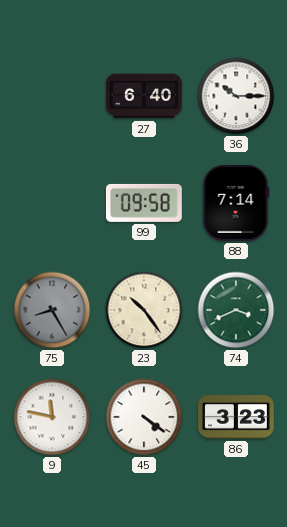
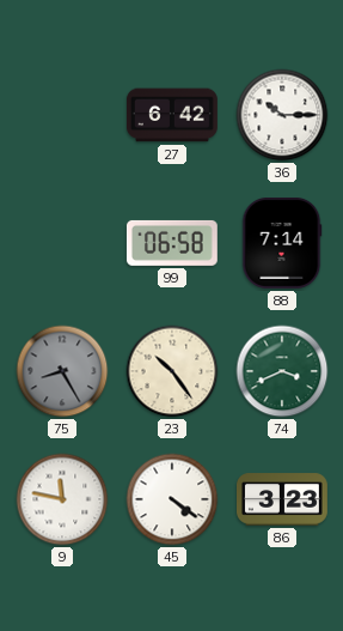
27: 6:40 -> 6:42
99: 09:58 -> 06:58
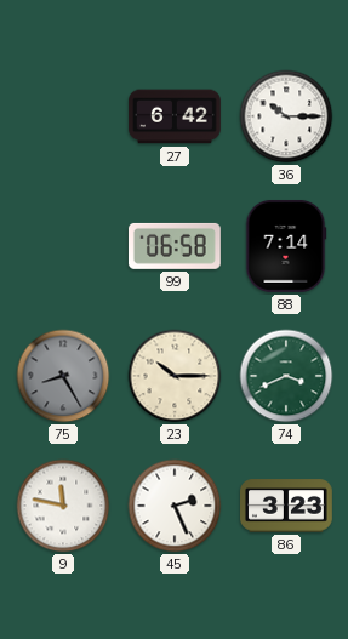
23: 10:24 -> 10:15
45: 4:21 -> 2:26
